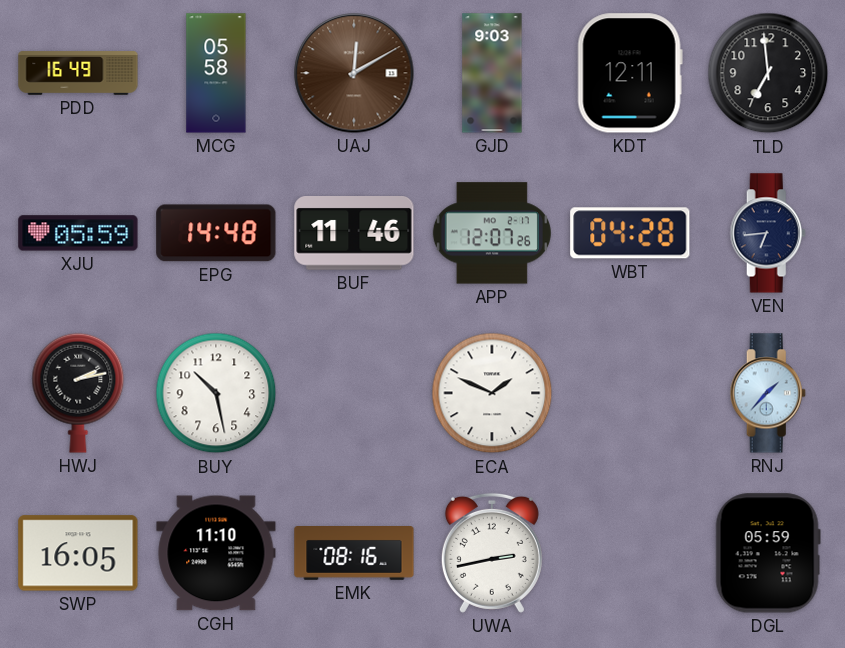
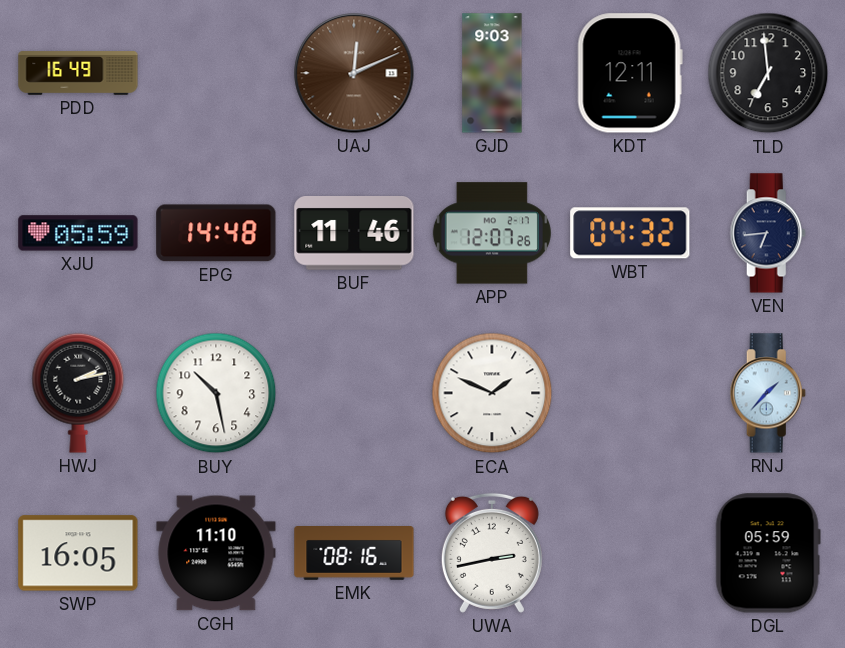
MCG: 05:58 -> none
UAJ: 12:10 -> 12:11
WBT: 04:28 -> 04:32
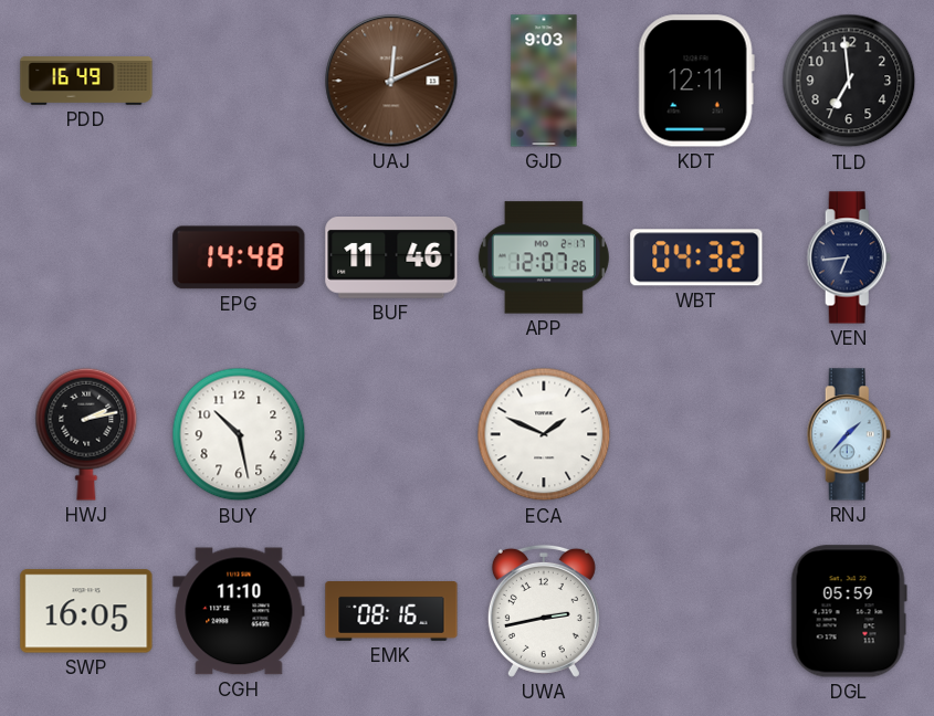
XJU: 05:59 -> none
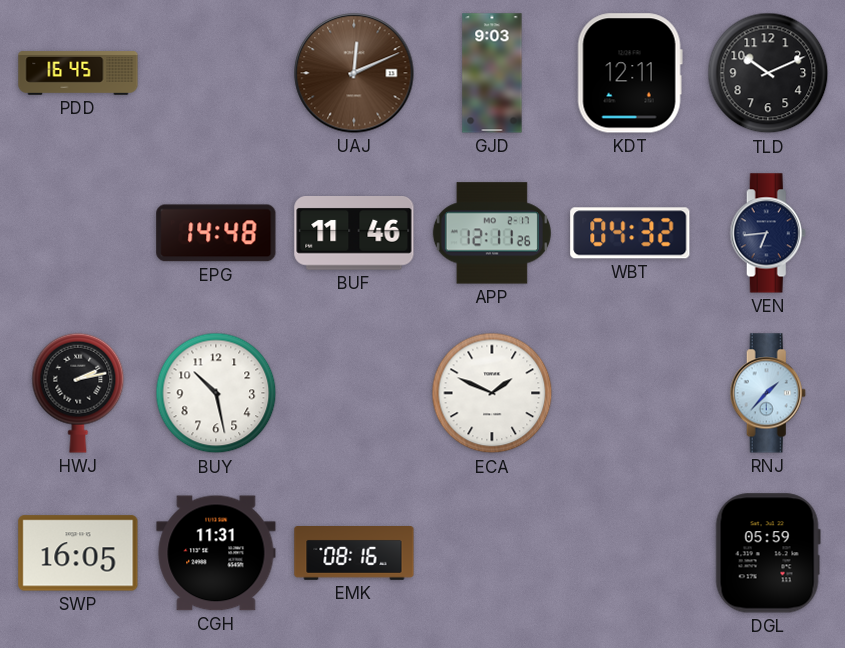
PDD: 16:49 -> 16:45
TLD: 6:59 -> 10:11
APP: 12:07 -> 12:11
CGH: 11:10 -> 11:31
UWA: 2:43 -> none
